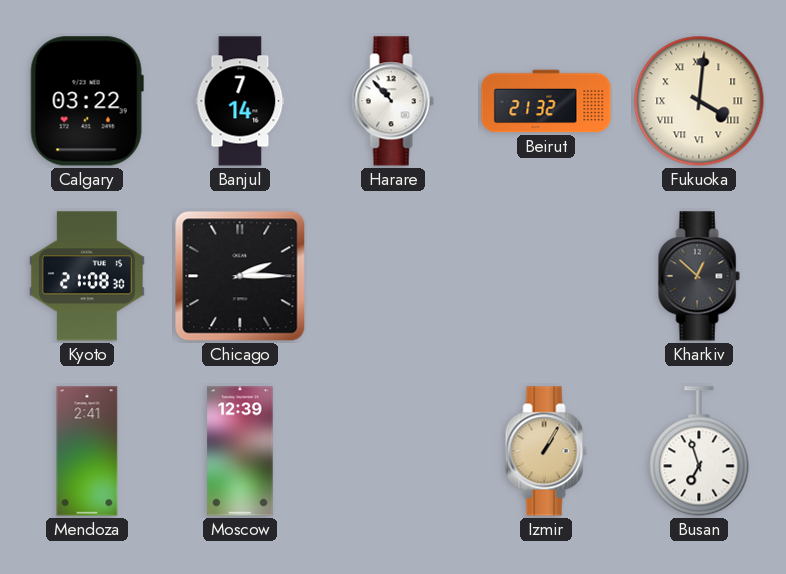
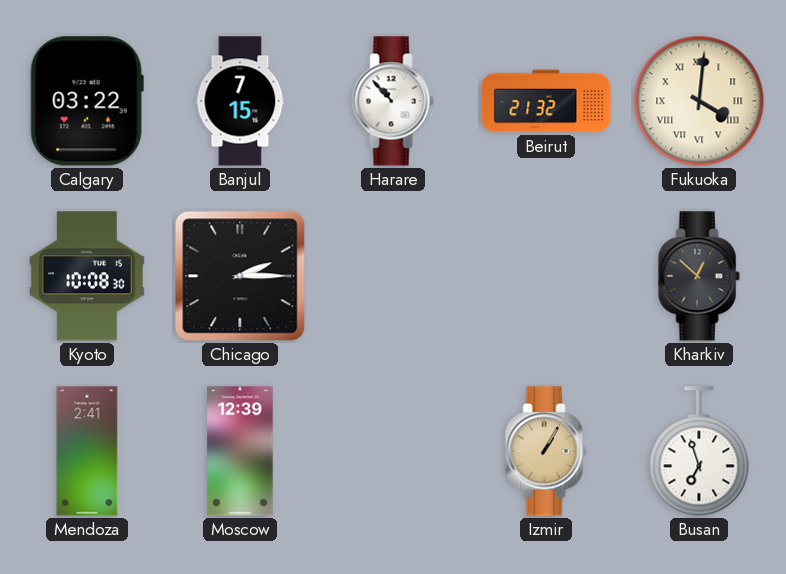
Banjul: 7:14 -> 7:15
Kyoto: 21:08 -> 10:08
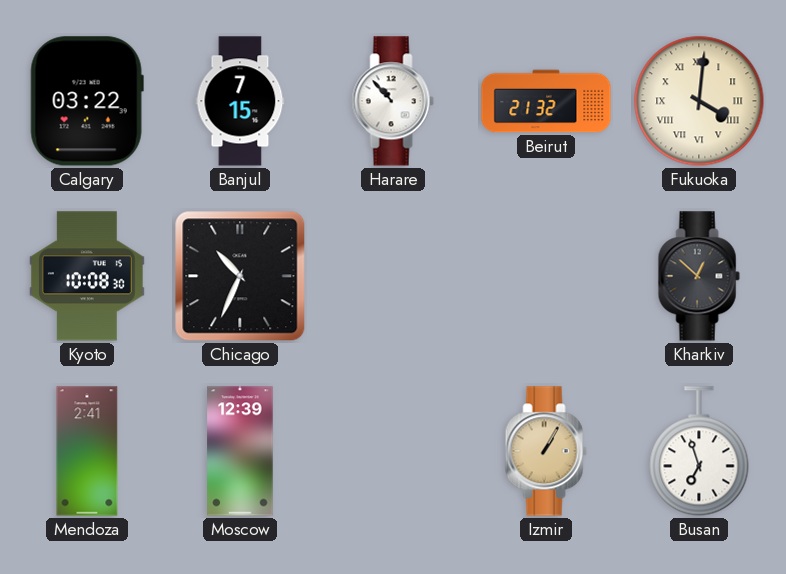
Chicago: 2:15 -> 10:34
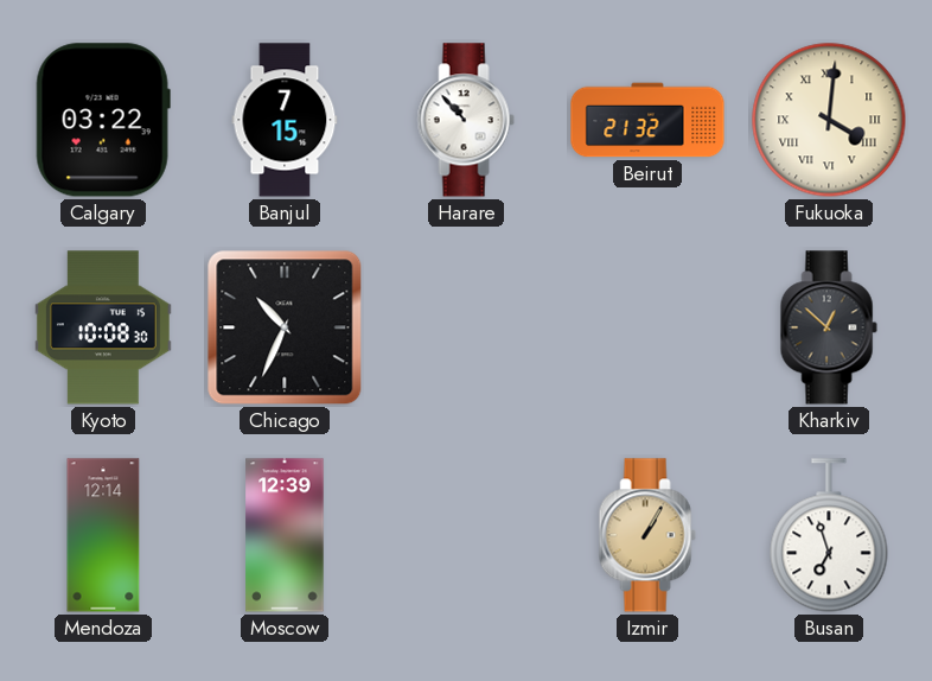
Mendoza: 2:41 -> 12:14
